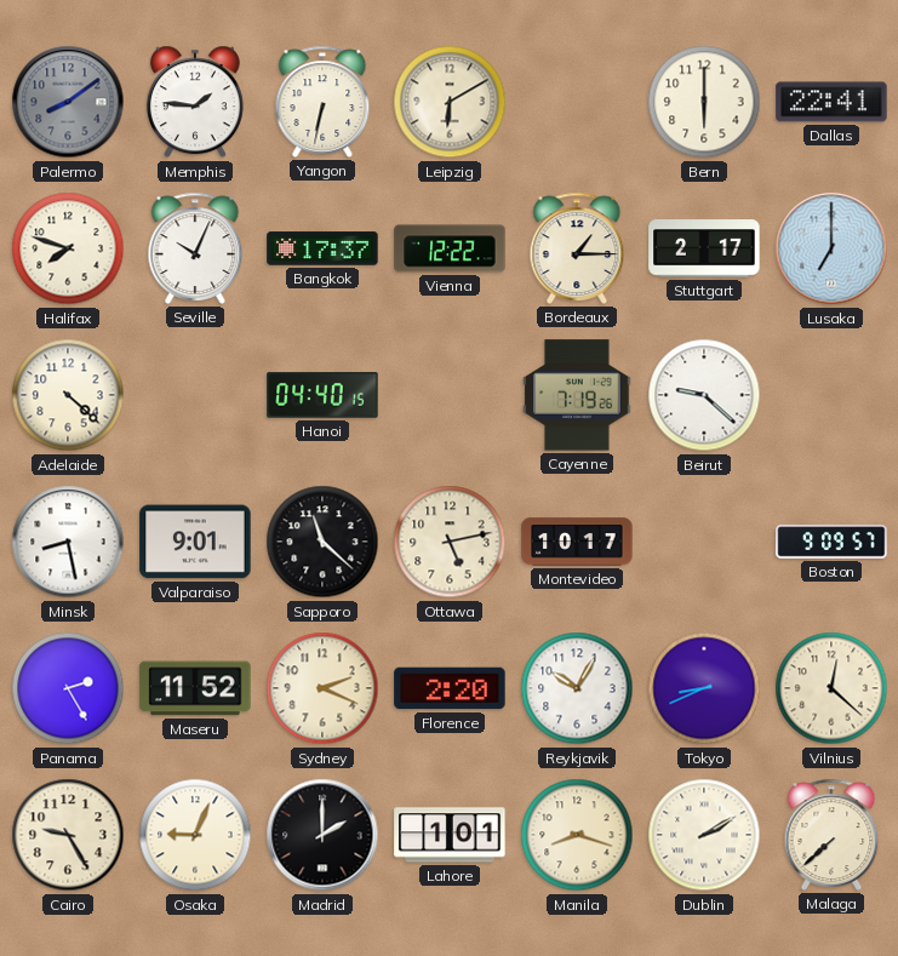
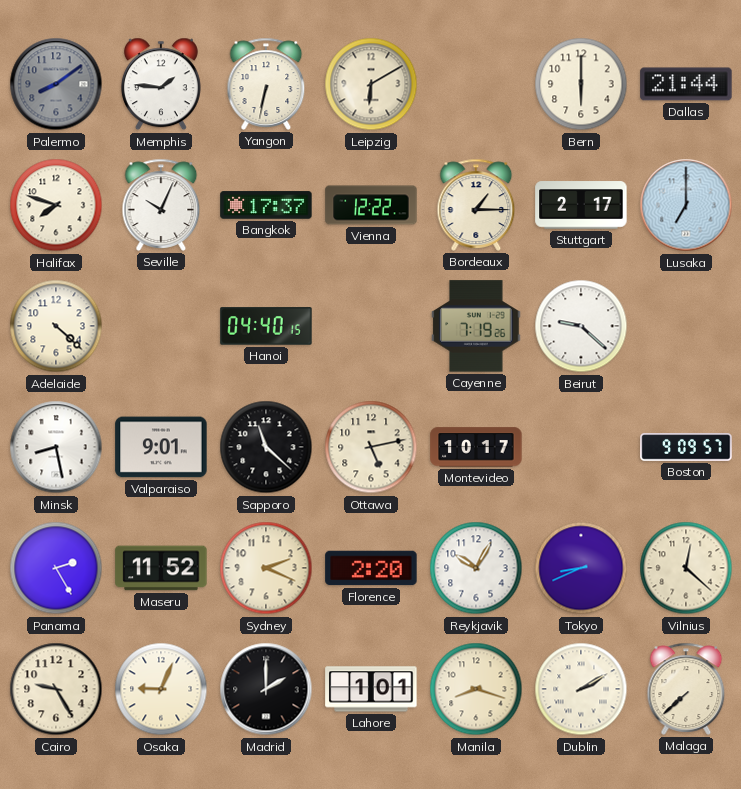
Dallas: 22:41 -> 21:44
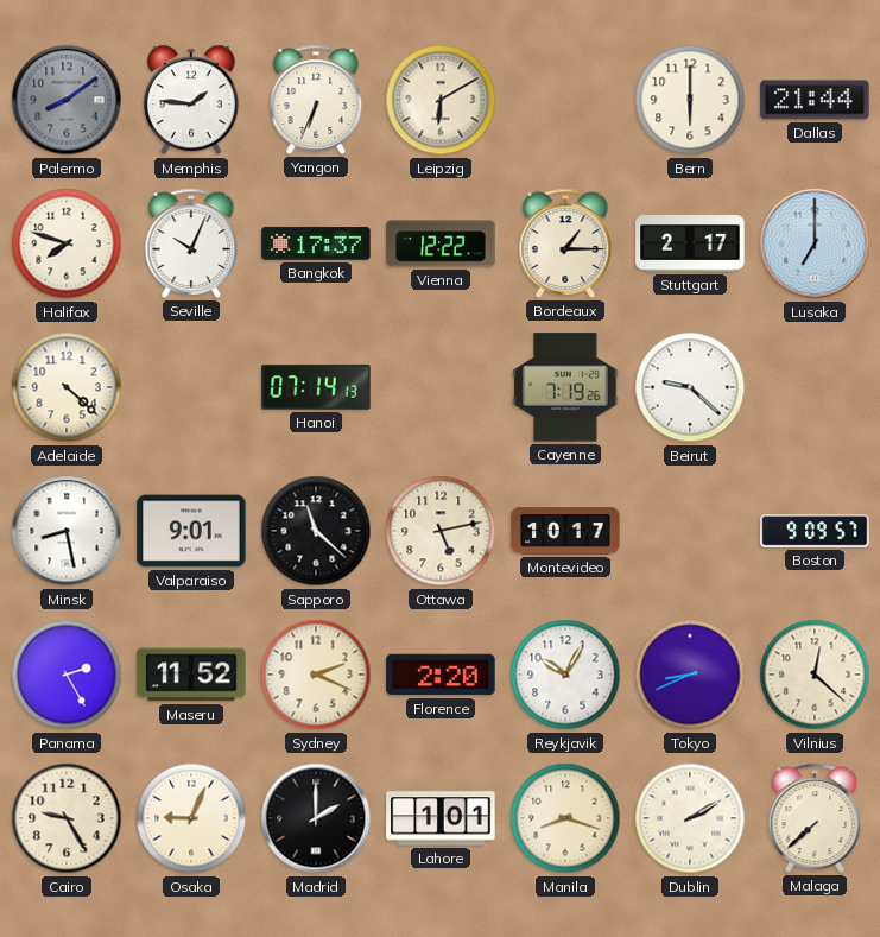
Yangon: 6:32 -> 6:34
Hanoi: 04:40 -> 07:14
